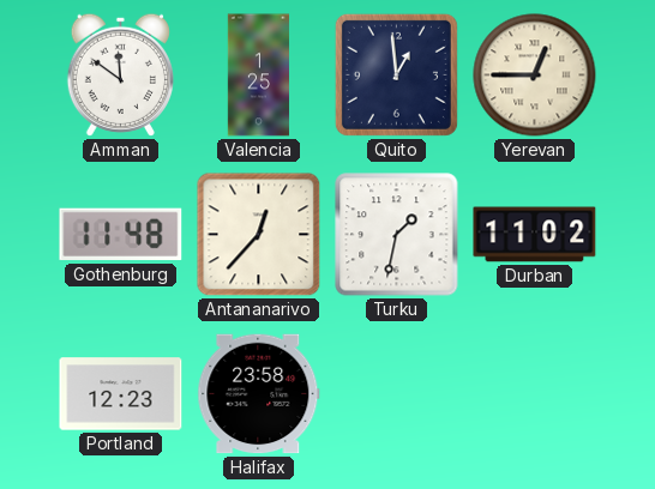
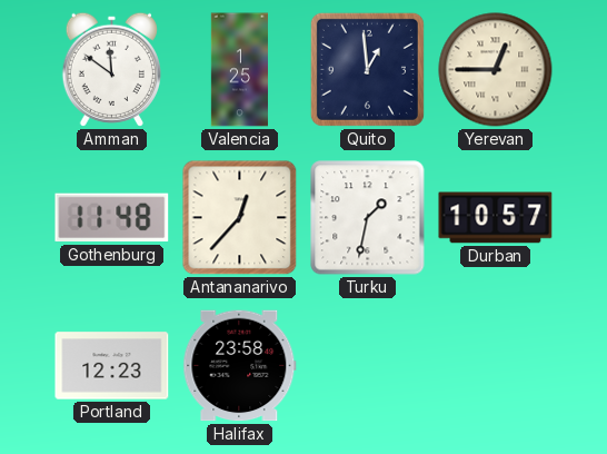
Durban: 11:02 -> 10:57
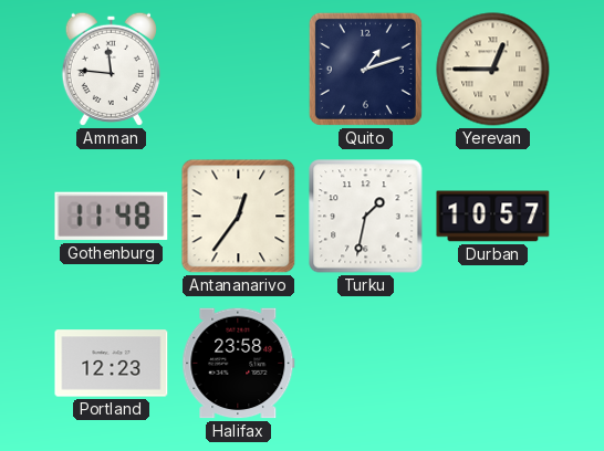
Amman: 11:51 -> 11:46
Valencia: 1:25 -> none
Quito: 12:59 -> 1:12
Antananarivo: 12:37 -> 12:36
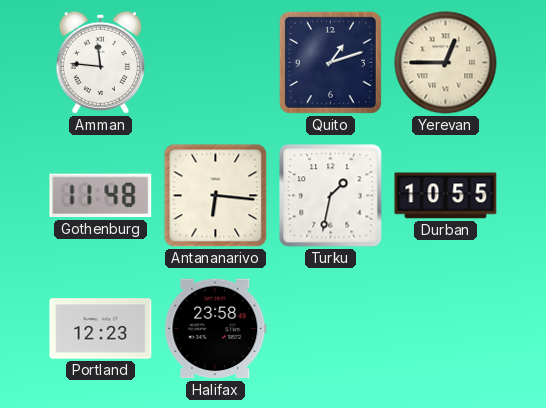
Antananarivo: 12:36 -> 6:16
Durban: 10:57 -> 10:55
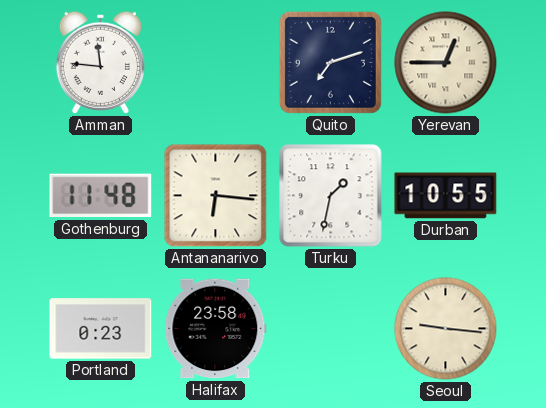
Quito: 1:12 -> 7:12
Portland: 12:23 -> 0:23
Seoul: none -> 9:16
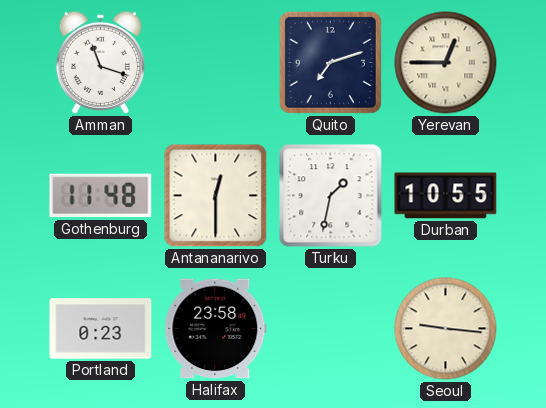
Amman: 11:46 -> 11:18
Antananarivo: 6:16 -> 12:30
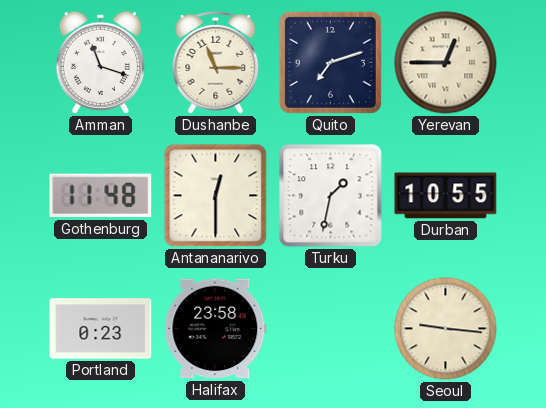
Dushanbe: none -> 11:15
